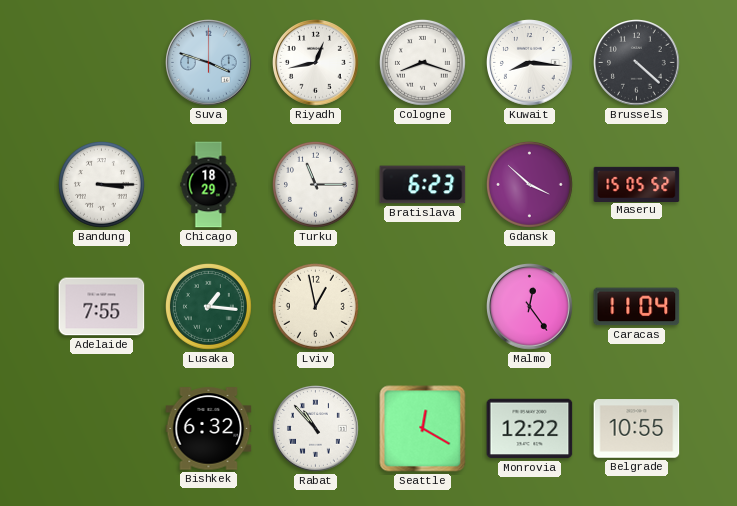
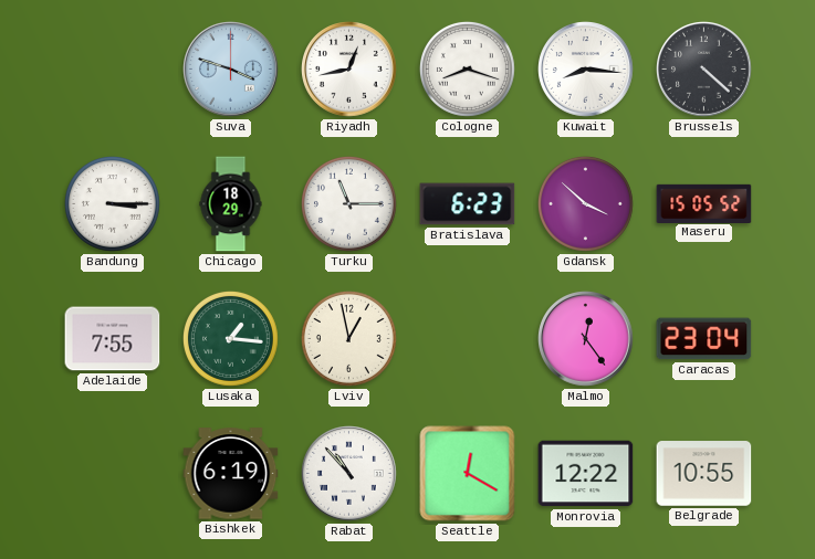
Caracas: 11:04 -> 23:04
Bishkek: 6:32 -> 6:19
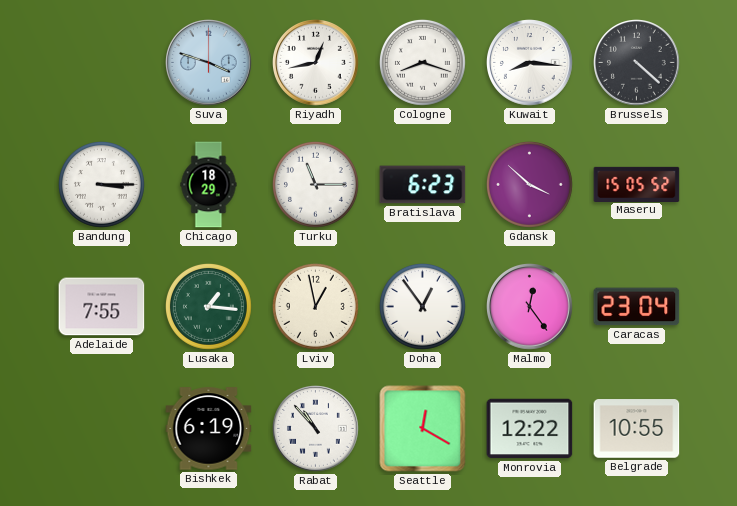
Doha: none -> 12:54
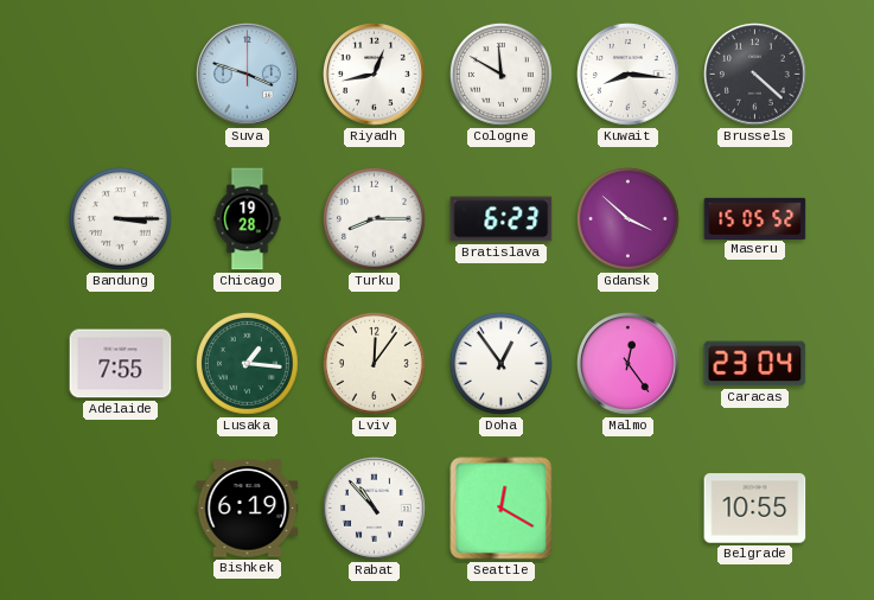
Cologne: 8:18 -> 11:50
Chicago: 18:29 -> 19:28
Turku: 11:15 -> 8:15
Lviv: 12:58 -> 12:06
Monrovia: 12:22 -> none
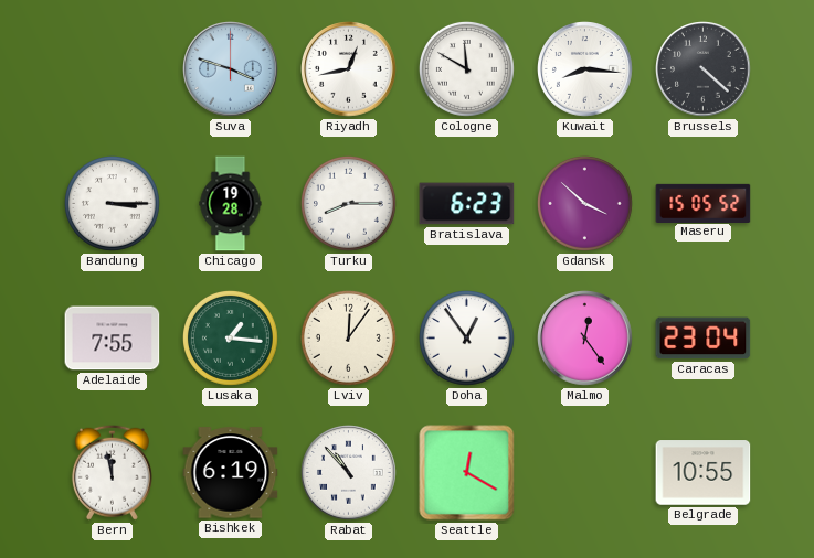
Bern: none -> 11:58
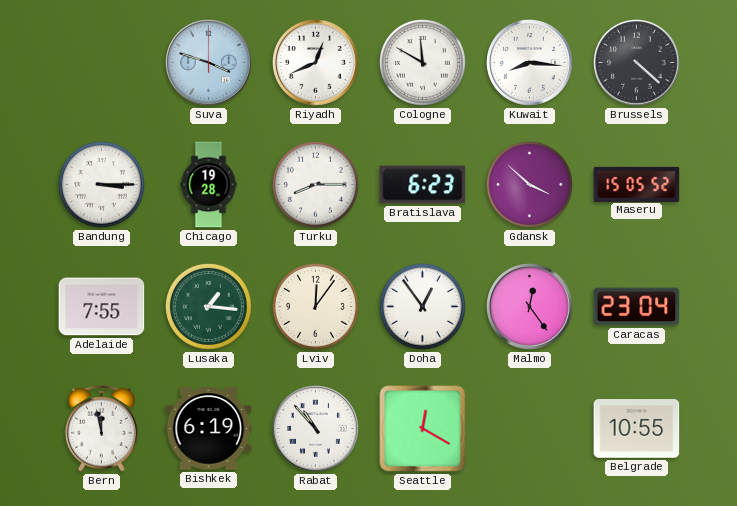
Riyadh: 12:43 -> 12:41
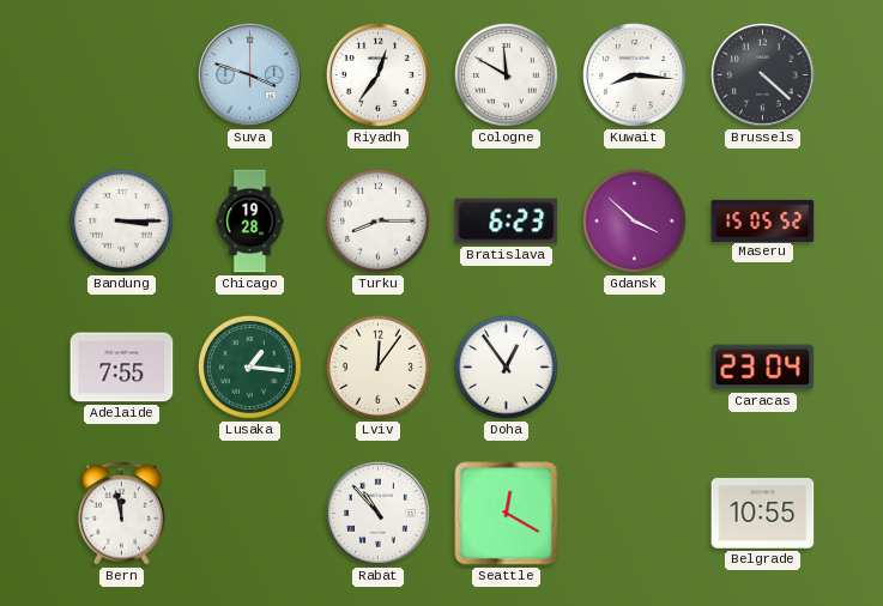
Riyadh: 12:41 -> 12:36
Malmo: 12:24 -> none
Bishkek: 6:19 -> none
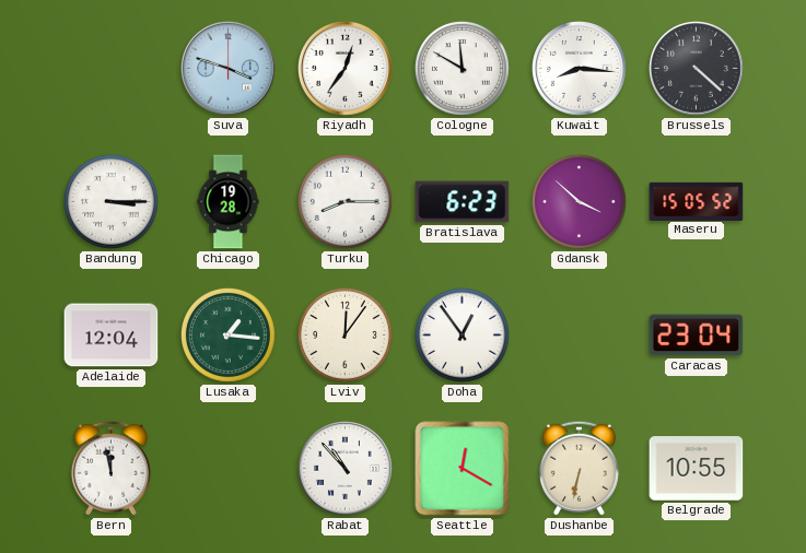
Adelaide: 7:55 -> 12:04
Dushanbe: none -> 6:32
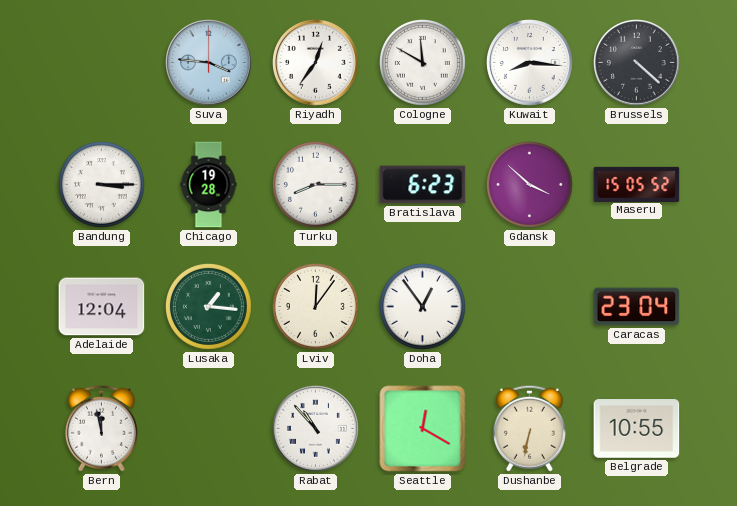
Suva: 3:48 -> 3:46
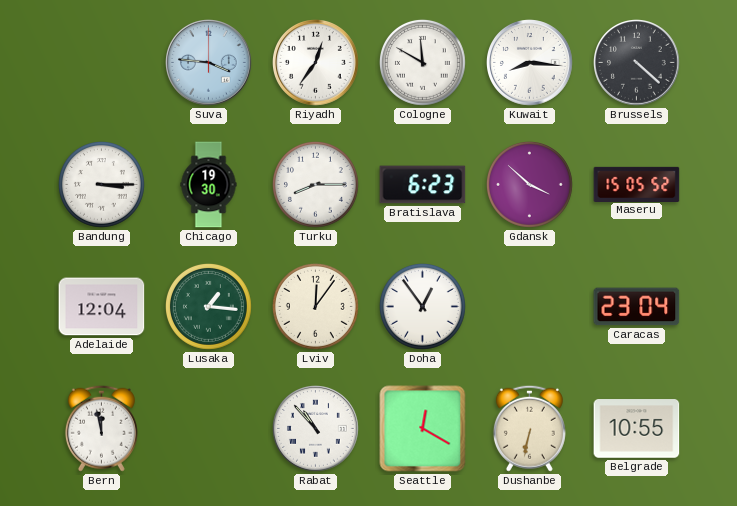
Chicago: 19:28 -> 19:30
